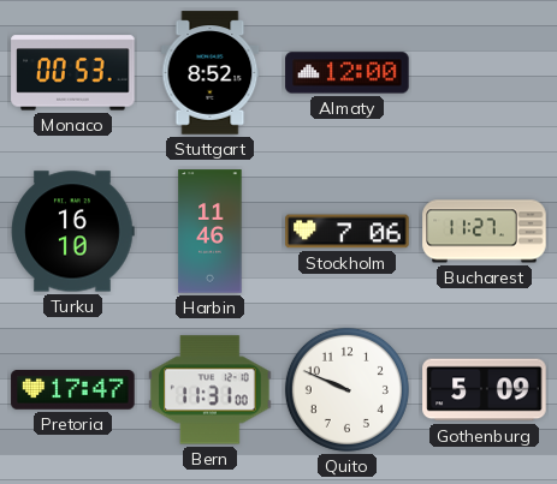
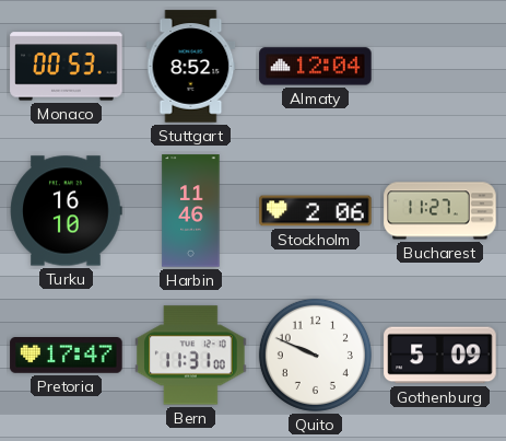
Almaty: 12:00 -> 12:04
Stockholm: 7:06 -> 2:06
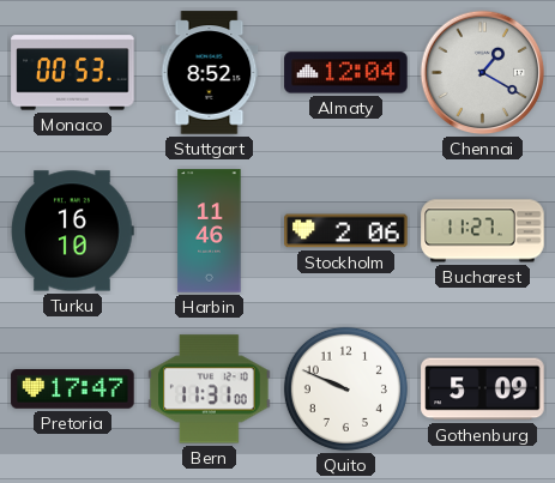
Chennai: none -> 1:20
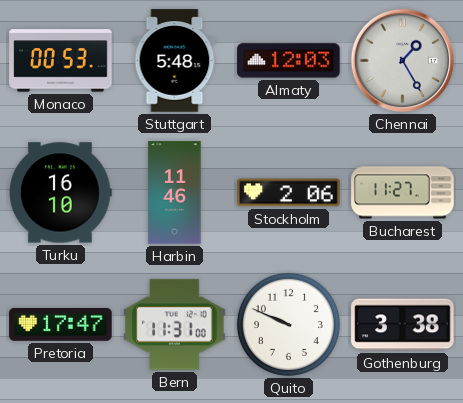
Stuttgart: 8:52 -> 5:48
Almaty: 12:04 -> 12:03
Chennai: 1:20 -> 1:25
Gothenburg: 5:09 -> 3:38
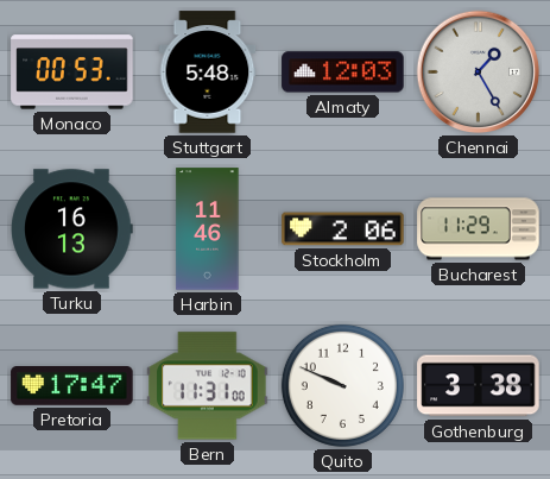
Turku: 16:10 -> 16:13
Bucharest: 11:27 -> 11:29
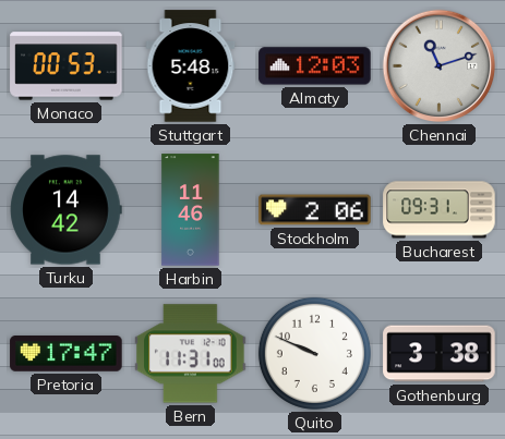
Chennai: 1:25 -> 11:12
Turku: 16:13 -> 14:42
Bucharest: 11:29 -> 09:31
